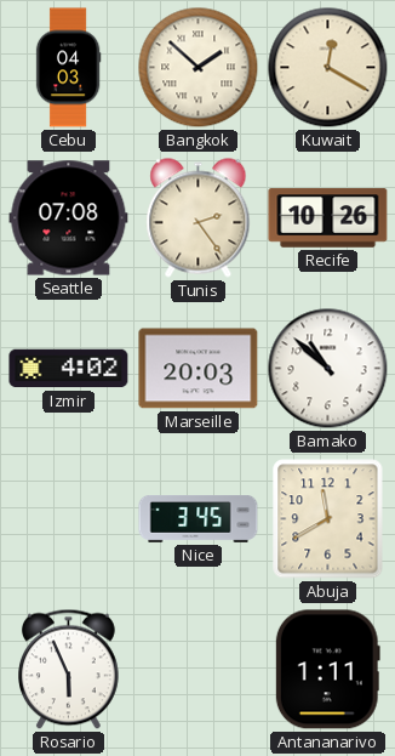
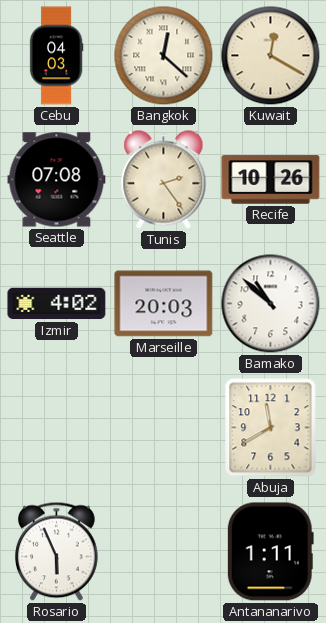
Bangkok: 1:52 -> 12:22
Nice: 3:45 -> none
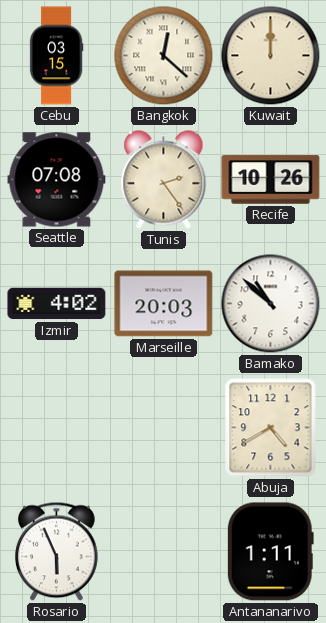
Cebu: 04:03 -> 03:15
Kuwait: 12:20 -> 12:00
Abuja: 11:40 -> 4:40
